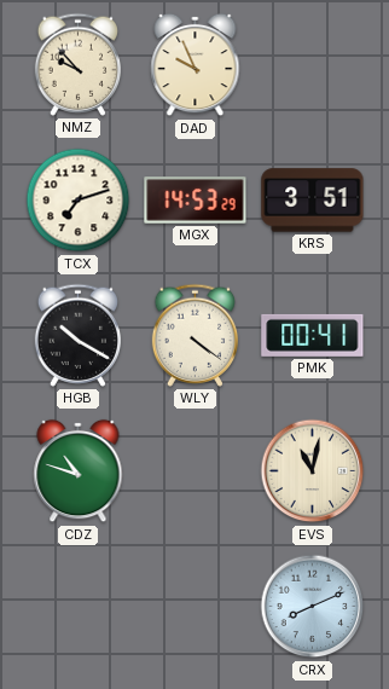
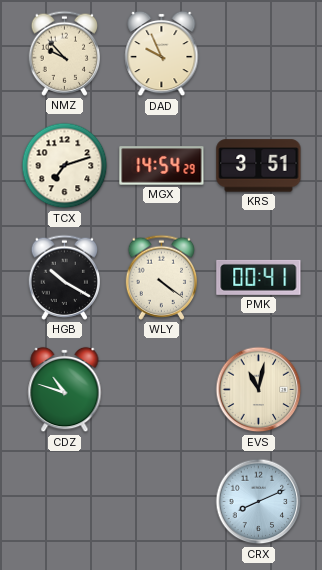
MGX: 14:53 -> 14:54
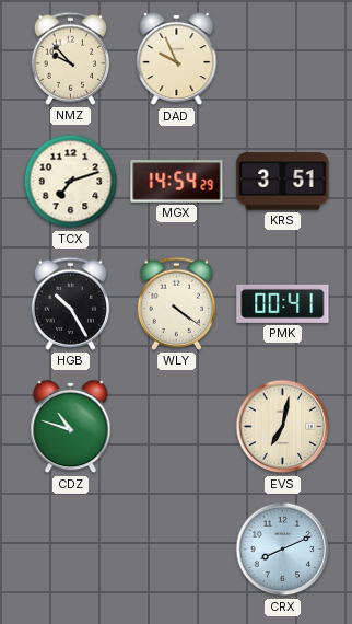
HGB: 10:20 -> 10:25
EVS: 11:02 -> 7:02
